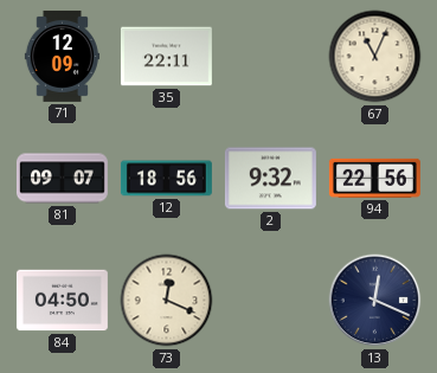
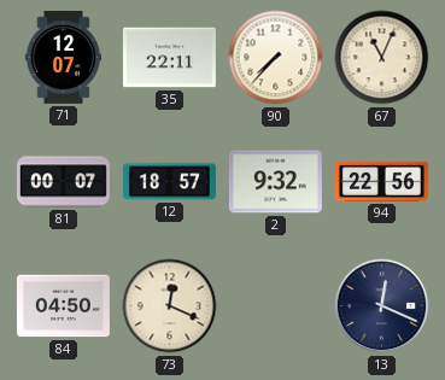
71: 12:09 -> 12:07
90: none -> 7:37
81: 09:07 -> 00:07
12: 18:56 -> 18:57
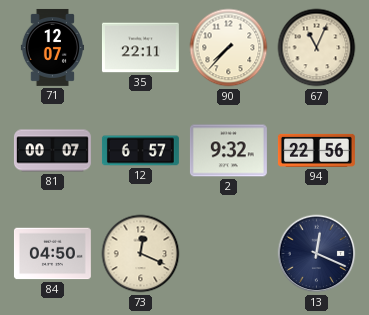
12: 18:57 -> 6:57
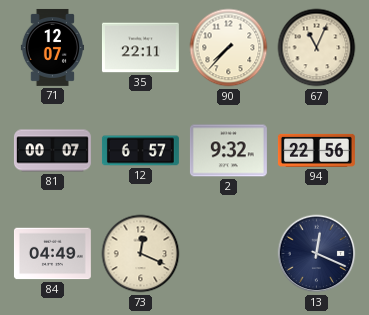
84: 04:50 -> 04:49
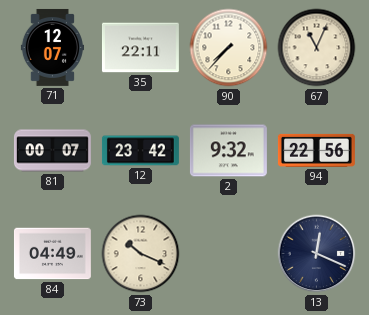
12: 6:57 -> 23:42
73: 12:19 -> 10:19
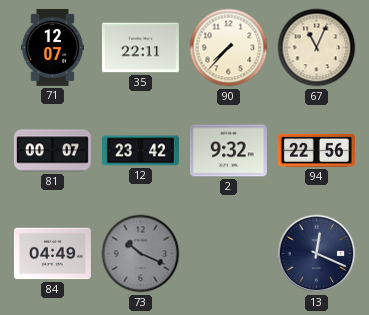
73 dial: cream -> grey
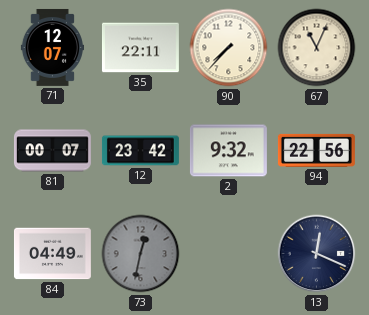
73: 10:19 -> 12:32
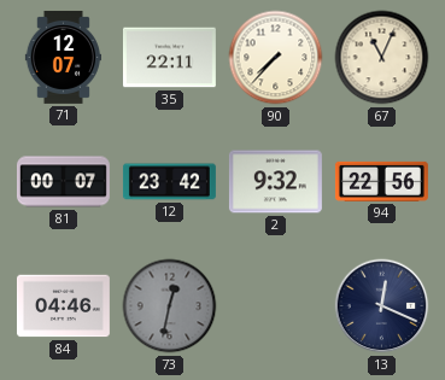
84: 04:49 -> 04:46
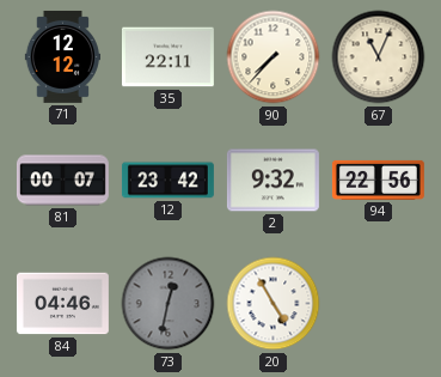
71: 12:07 -> 12:12
20: none -> 4:55
13: 12:19 -> none
